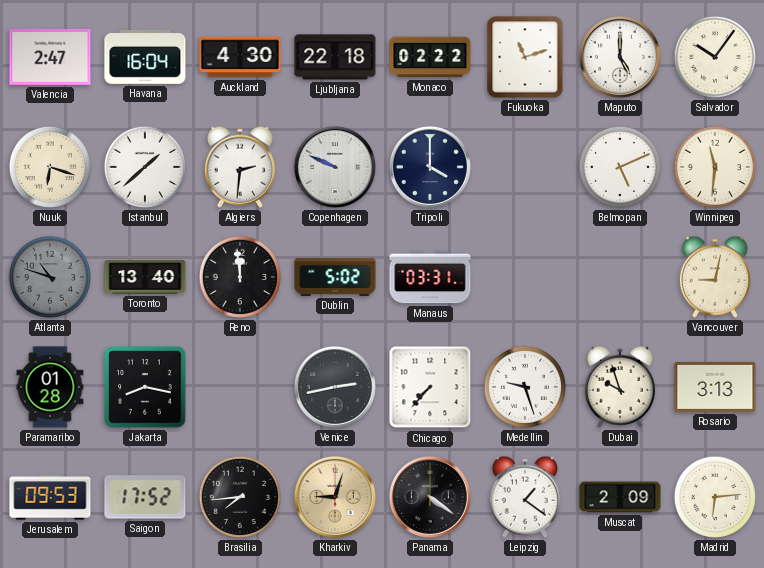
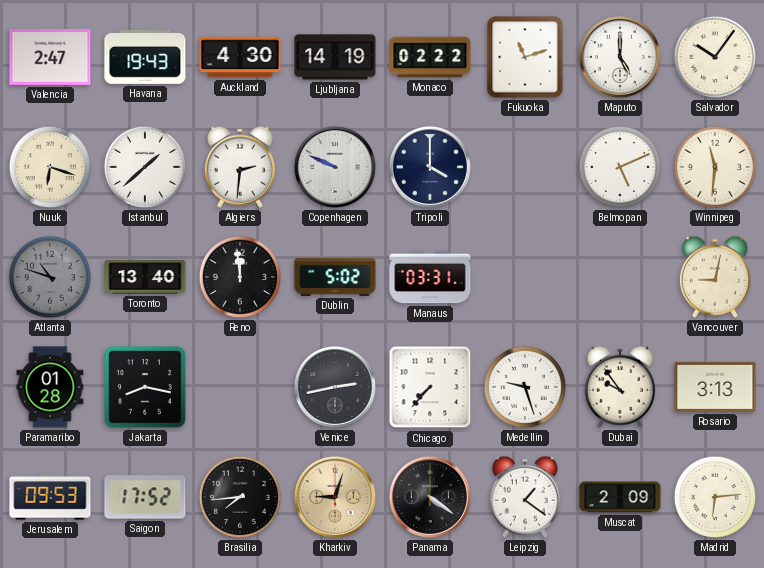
Havana: 16:04 -> 19:43
Ljubljana: 22:18 -> 14:19
Dubai: 9:57 -> 9:54
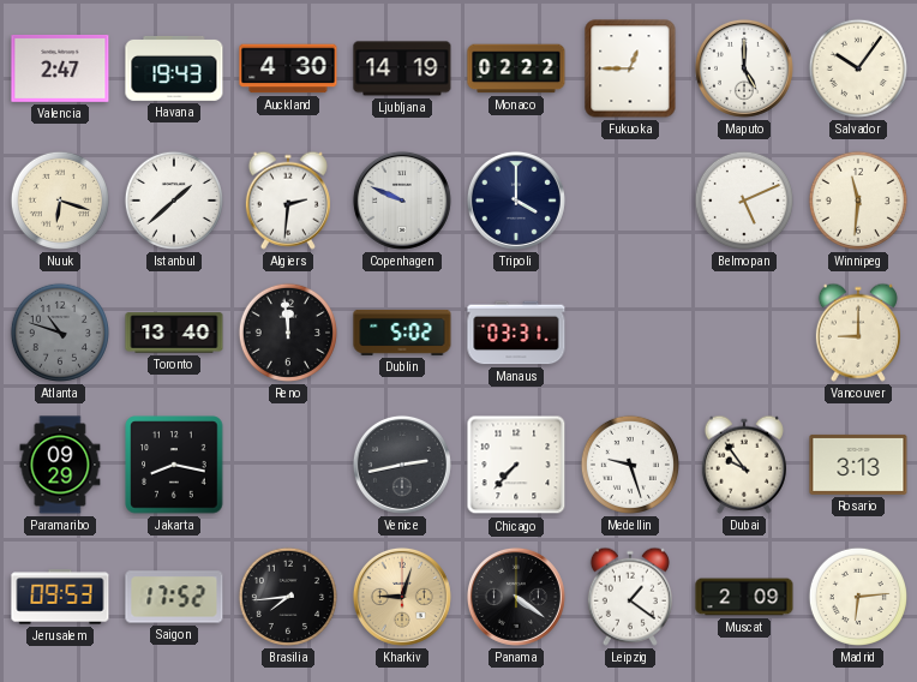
Fukuoka: 11:12 -> 12:45
Vancouver: 9:02 -> 9:00
Paramaribo: 01:28 -> 09:29
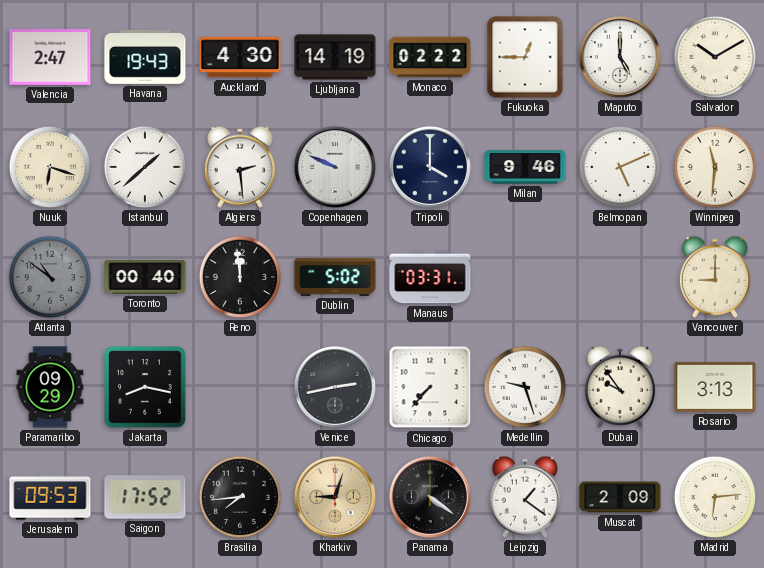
Salvador: 10:06 -> 10:10
Algiers: 2:31 -> 2:29
Milan: none -> 9:46
Atlanta: 10:48 -> 10:51
Toronto: 13:40 -> 00:40
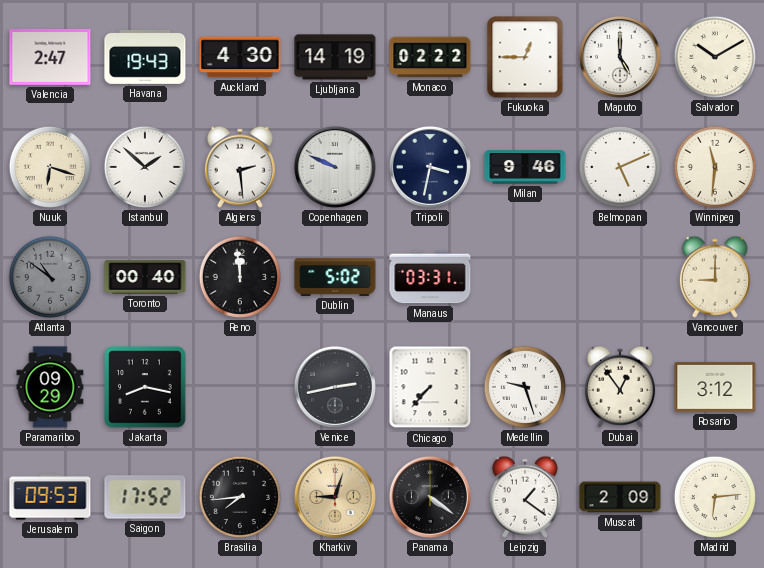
Istanbul: 1:38 -> 1:52
Tripoli: 4:00 -> 3:32
Dubai: 9:54 -> 12:54
Rosario: 3:13 -> 3:12
